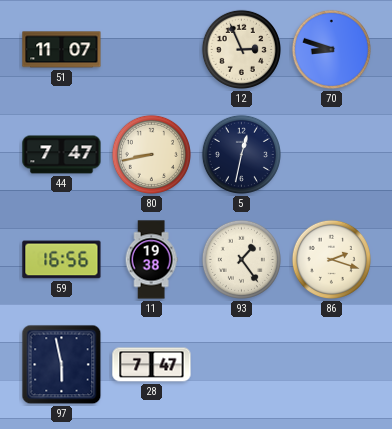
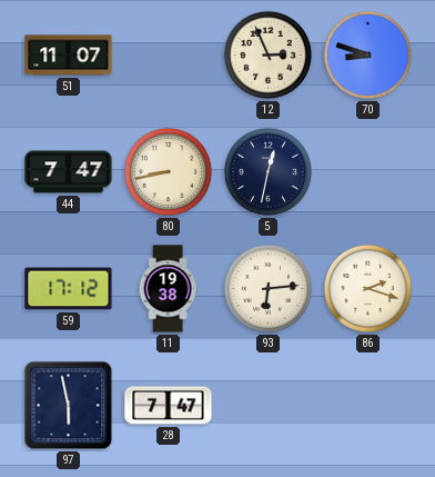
59: 16:56 -> 17:12
93: 1:24 -> 6:14
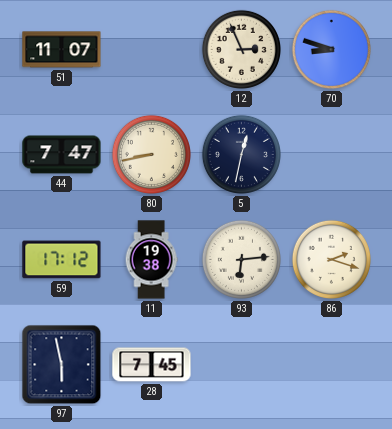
28: 7:47 -> 7:45
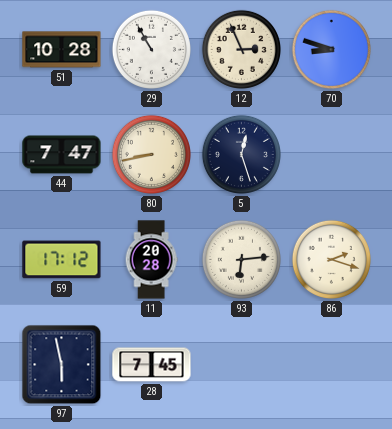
51: 11:07 -> 10:28
29: none -> 10:55
5: 12:32 -> 12:27
11: 19:38 -> 20:28
